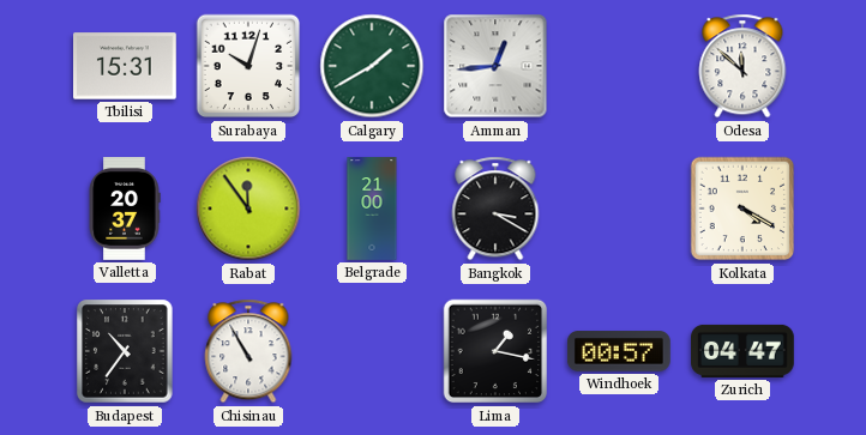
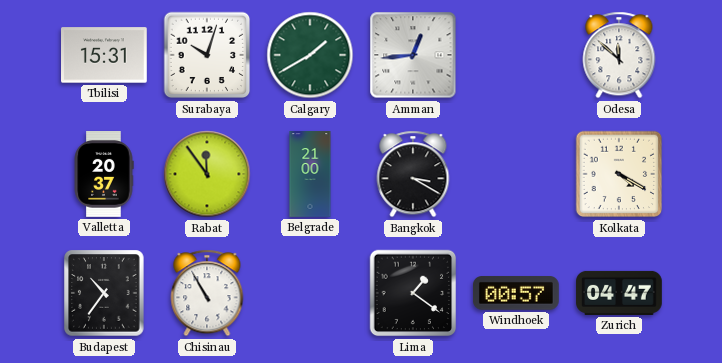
Lima: 1:17 -> 1:21
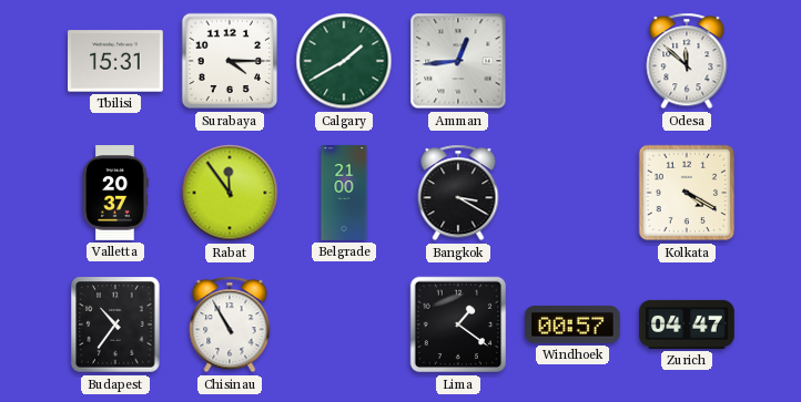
Surabaya: 10:03 -> 4:15
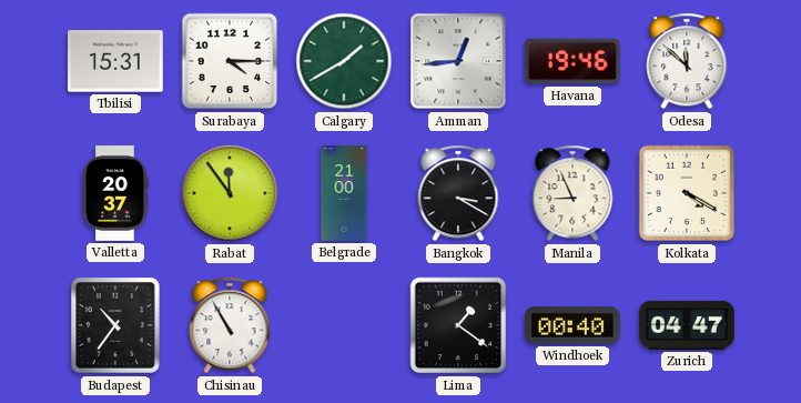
Havana: none -> 19:46
Manila: none -> 8:56
Windhoek: 00:57 -> 00:40
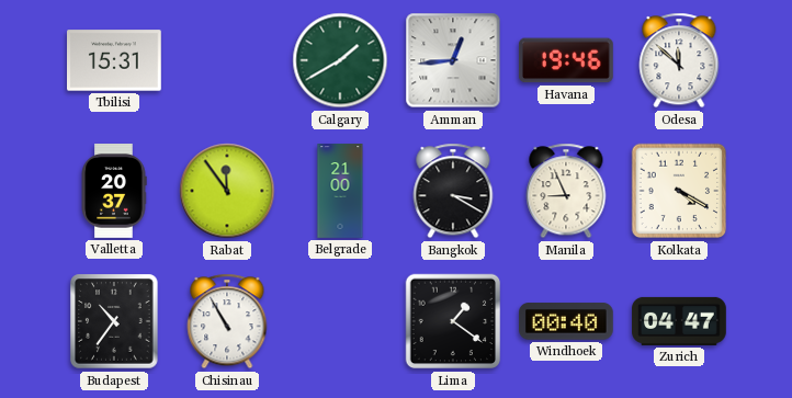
Surabaya: 4:15 -> none
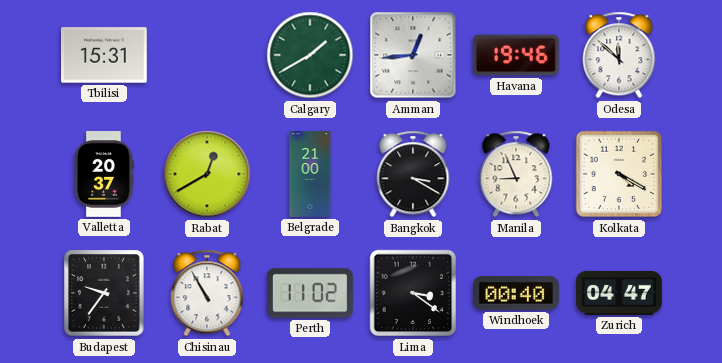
Rabat: 11:54 -> 12:40
Budapest: 10:36 -> 9:36
Perth: none -> 11:02
Lima: 1:21 -> 3:21
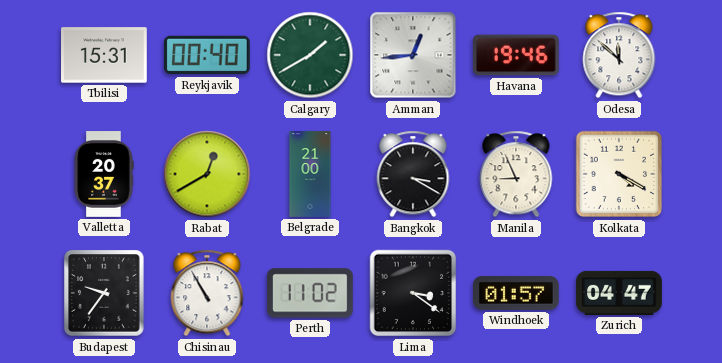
Reykjavik: none -> 00:40
Windhoek: 00:40 -> 01:57
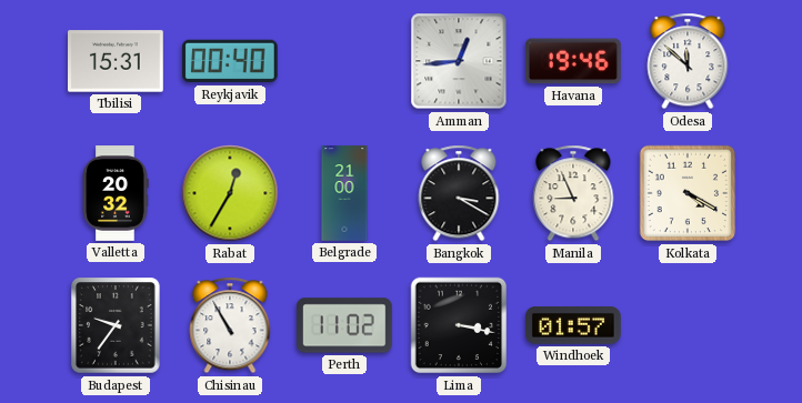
Calgary: 1:40 -> none
Valletta: 20:37 -> 20:32
Rabat: 12:40 -> 12:35
Lima: 3:21 -> 3:17
Zurich: 04:47 -> none
